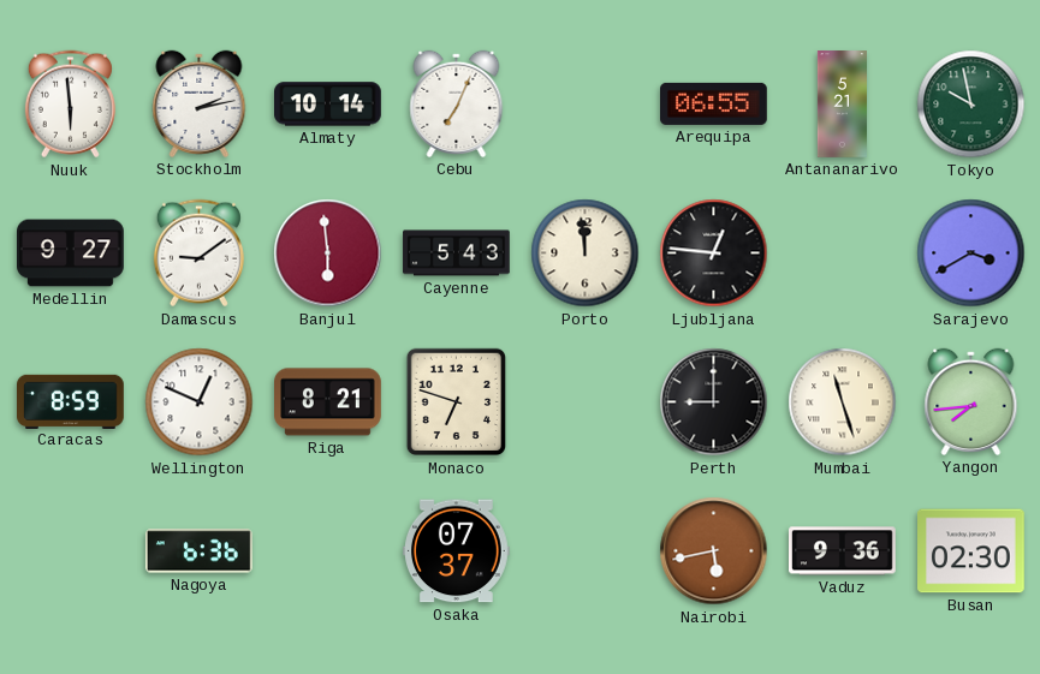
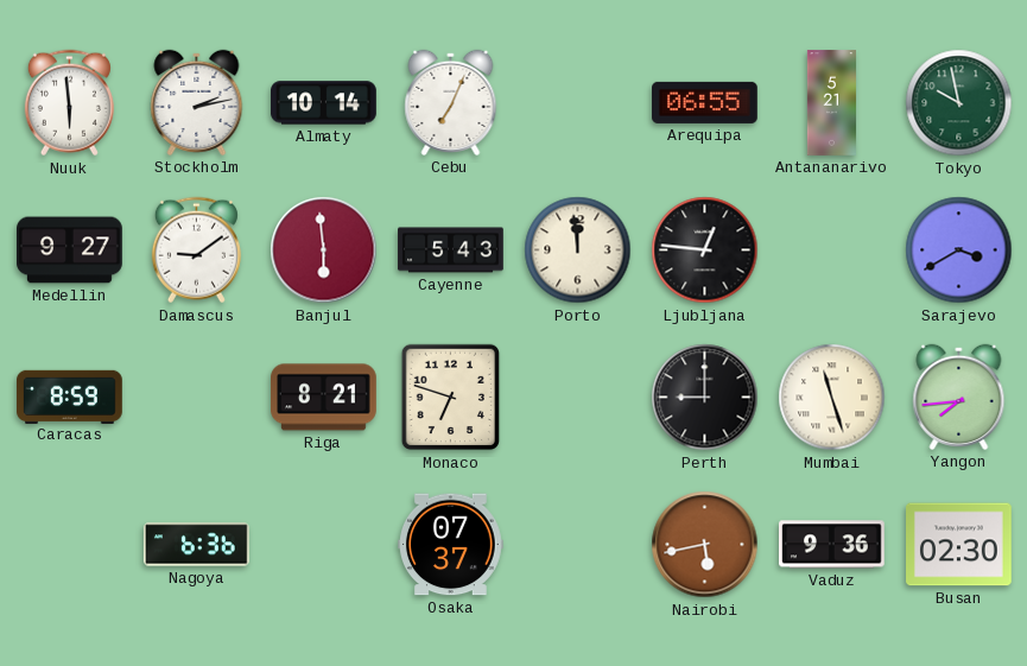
Wellington: 12:49 -> none
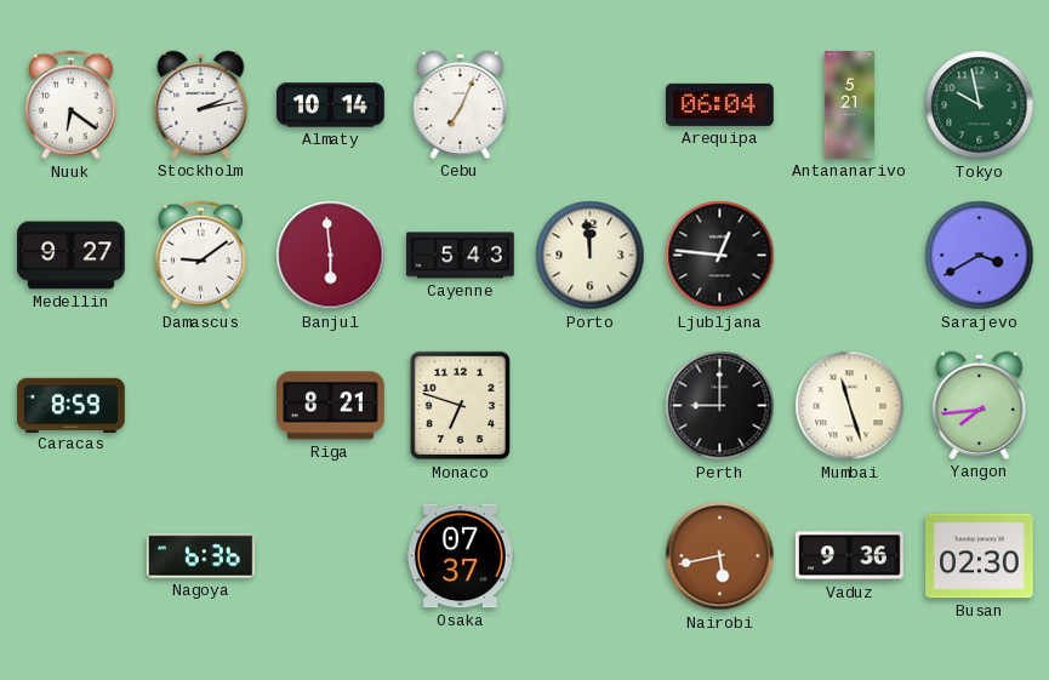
Nuuk: 5:59 -> 6:21
Arequipa: 06:55 -> 06:04
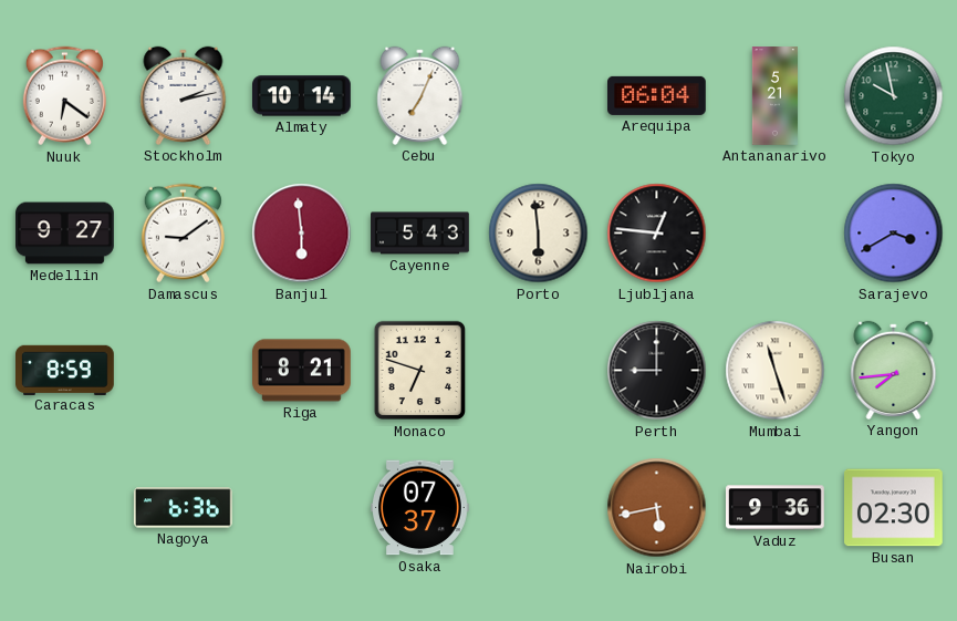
Porto: 11:59 -> 5:59
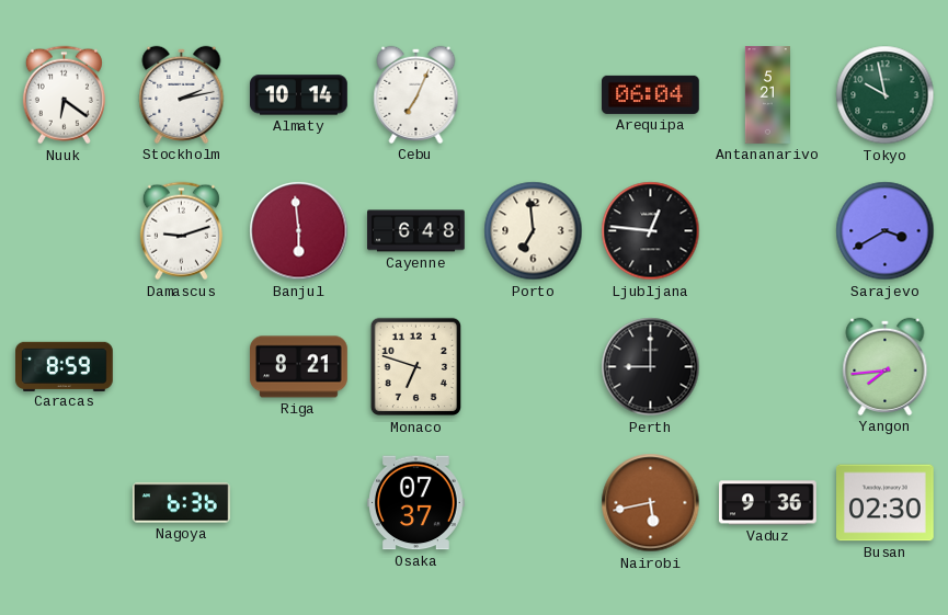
Medellin: 9:27 -> none
Damascus: 9:09 -> 9:12
Cayenne: 5:43 -> 6:48
Porto: 5:59 -> 6:59
Mumbai: 11:27 -> none
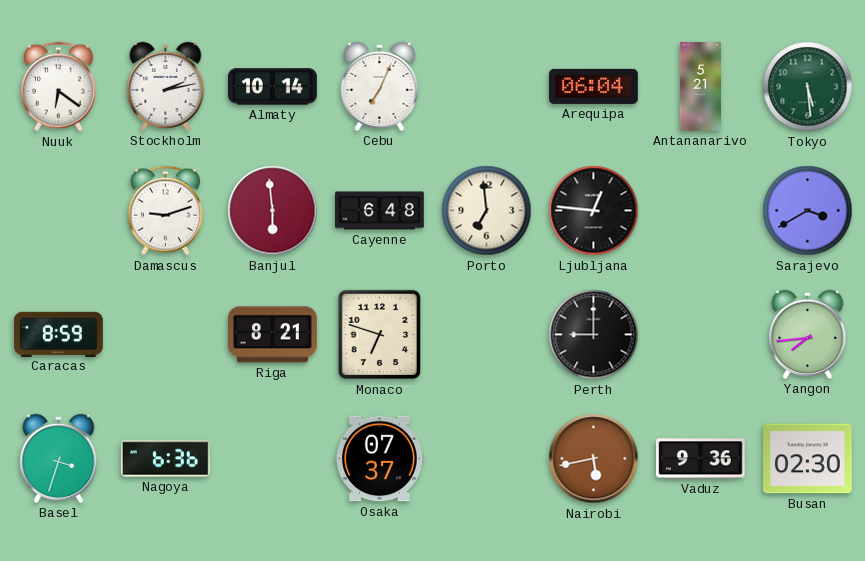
Tokyo: 9:58 -> 5:29
Basel: none -> 3:33
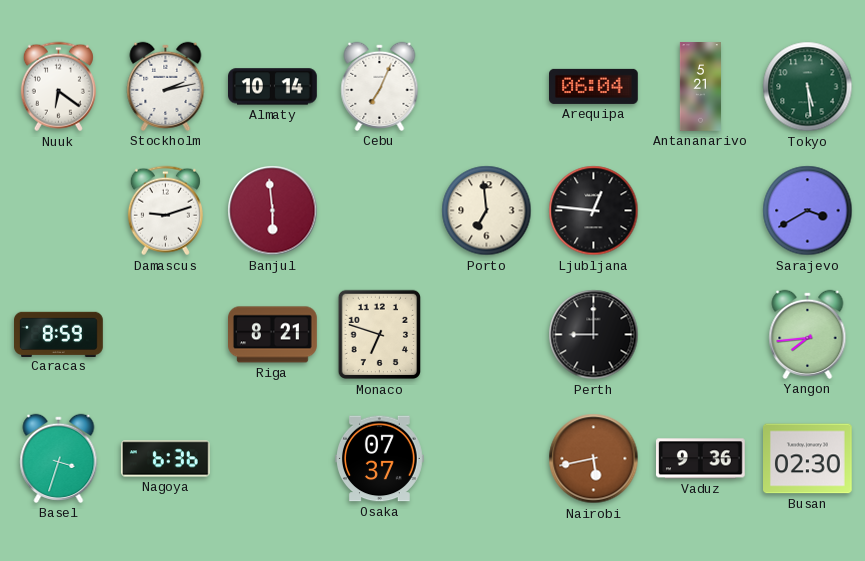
Cayenne: 6:48 -> none
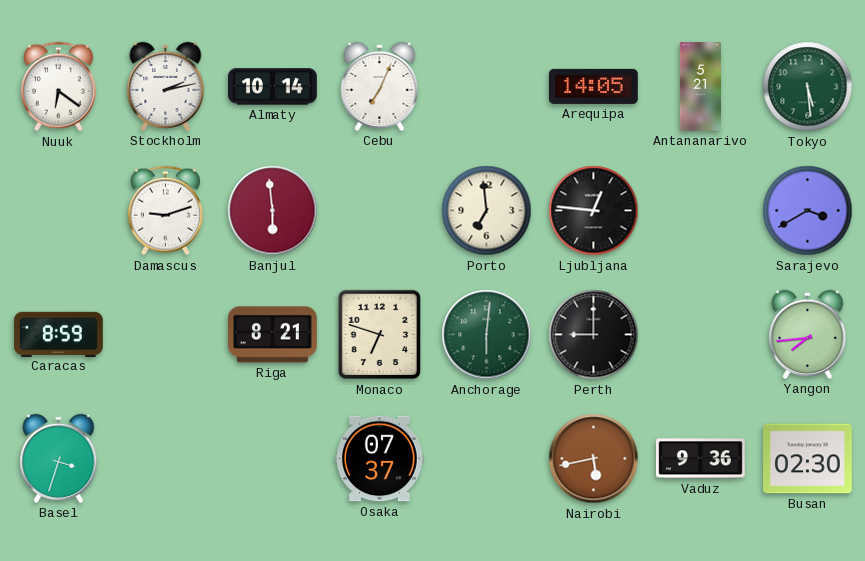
Arequipa: 06:04 -> 14:05
Anchorage: none -> 6:01
Nagoya: 6:36 -> none
